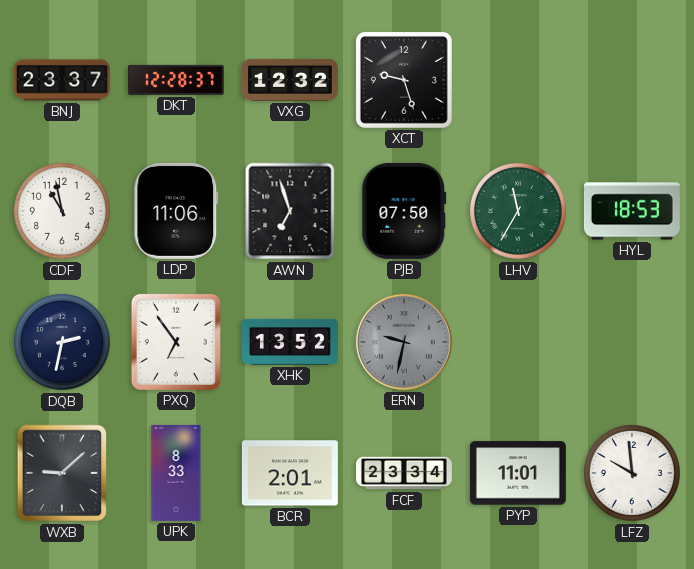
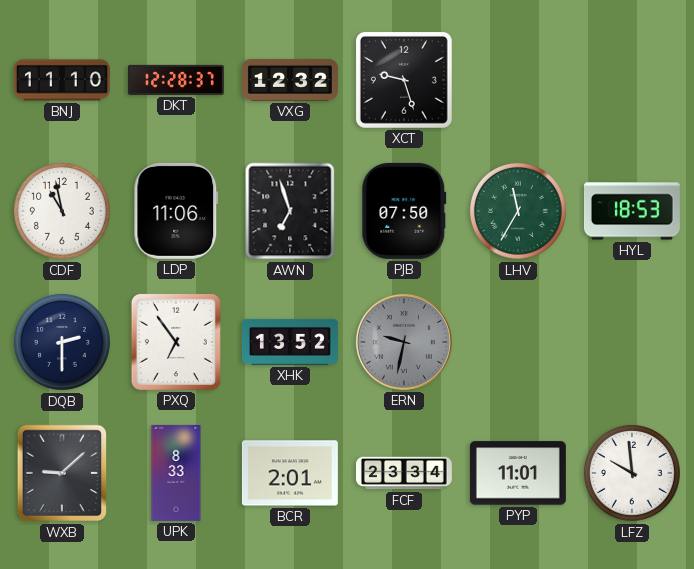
BNJ: 23:37 -> 11:10
DQB: 2:32 -> 2:30
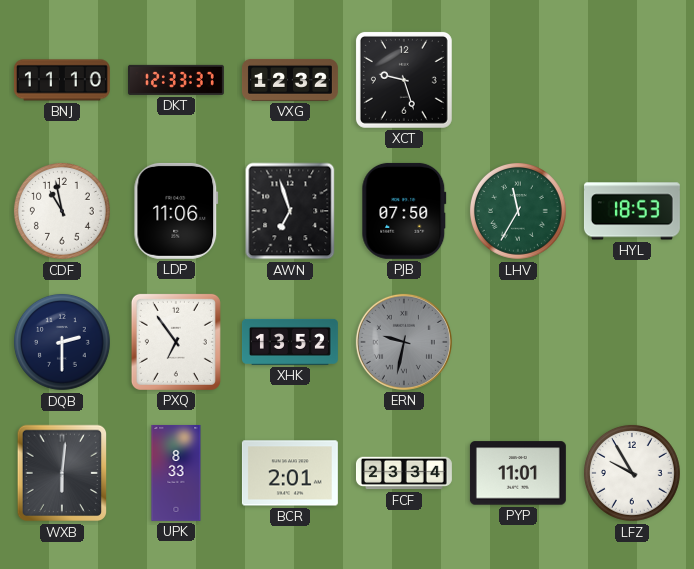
DKT: 12:28 -> 12:33
WXB: 9:08 -> 6:01
LFZ: 9:59 -> 9:55
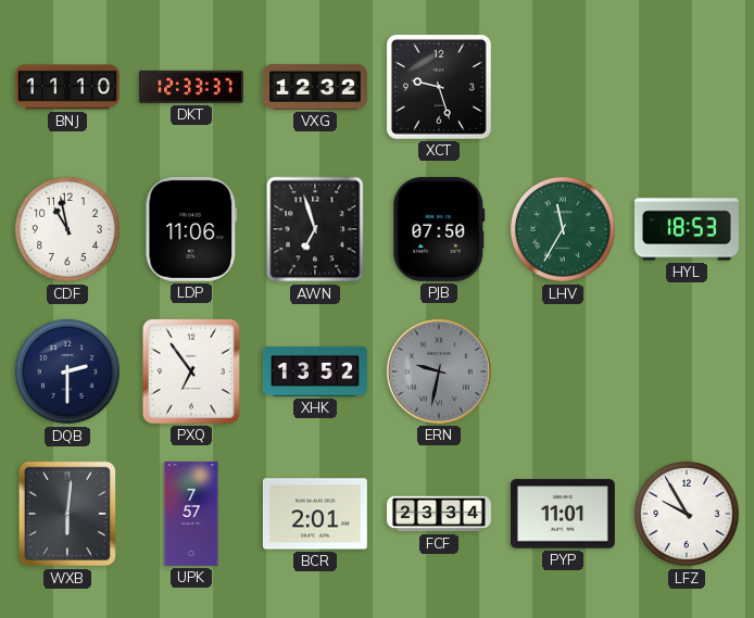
UPK: 8:33 -> 7:57
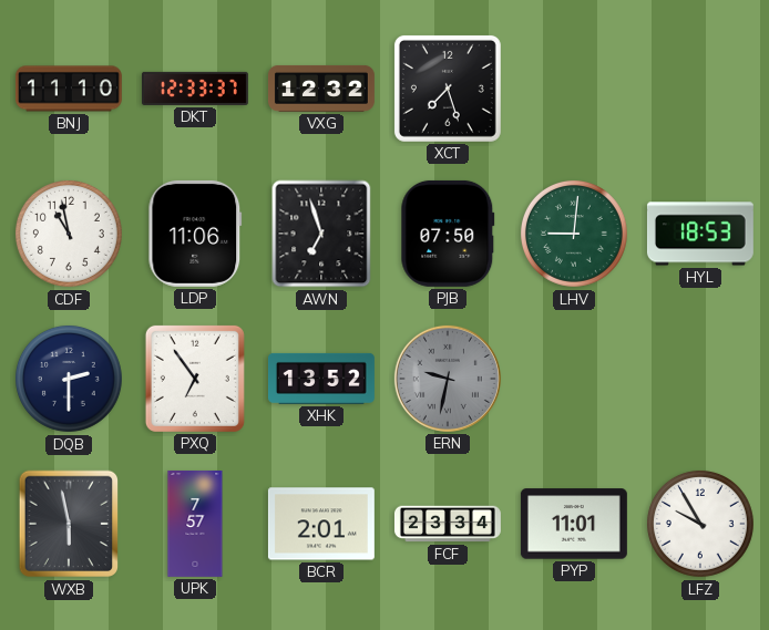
XCT: 9:27 -> 7:27
LHV: 11:35 -> 9:01
WXB: 6:01 -> 5:58
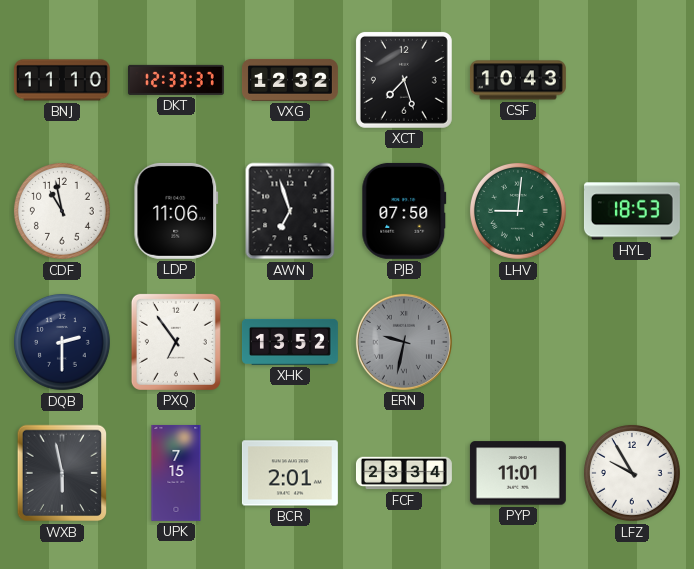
CSF: none -> 10:43
UPK: 7:57 -> 7:15
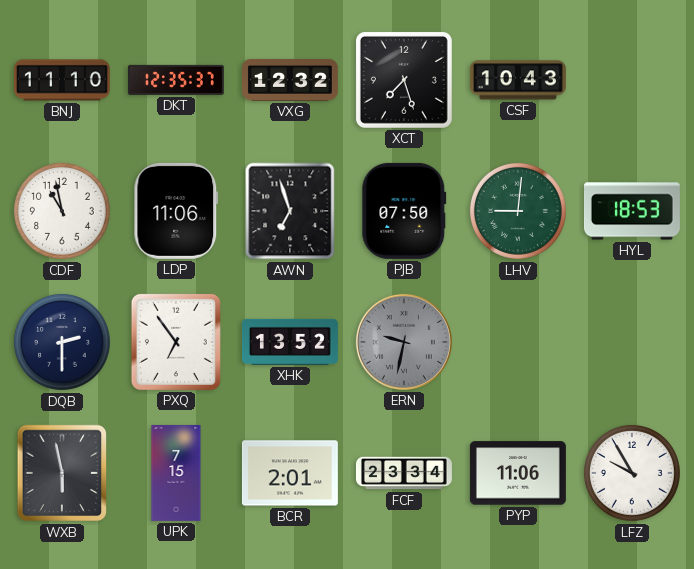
DKT: 12:33 -> 12:35
PYP: 11:01 -> 11:06
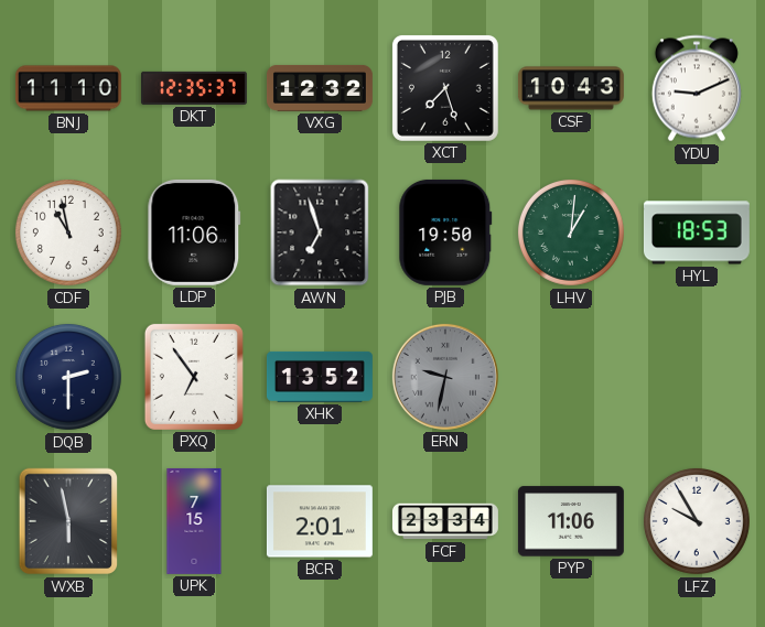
YDU: none -> 9:11
PJB: 07:50 -> 19:50
LHV: 9:01 -> 1:01
